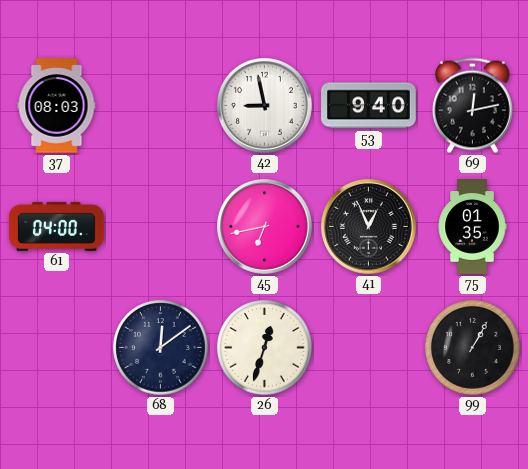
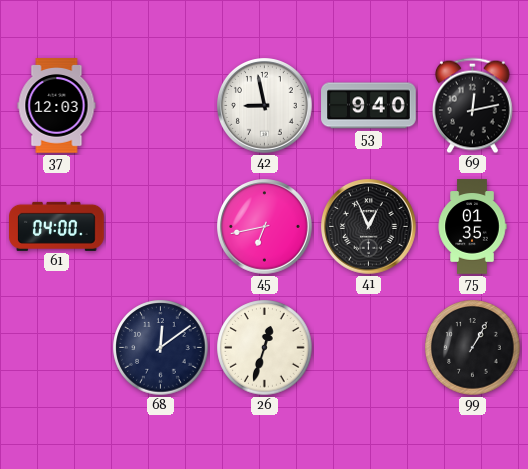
37: 08:03 -> 12:03
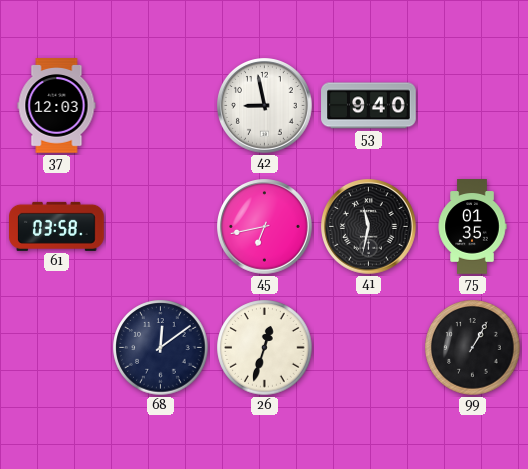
69: 12:13 -> none
61: 04:00 -> 03:58
41: 12:56 -> 11:32
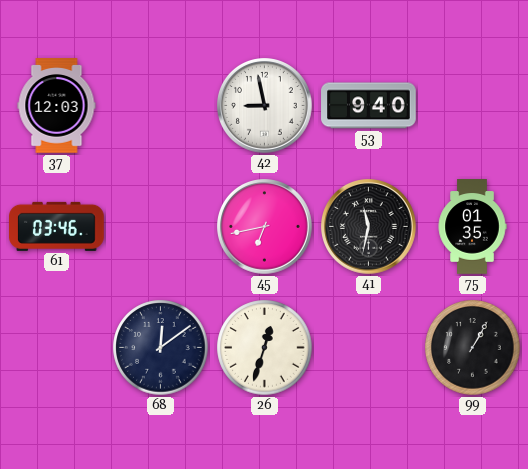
61: 03:58 -> 03:46
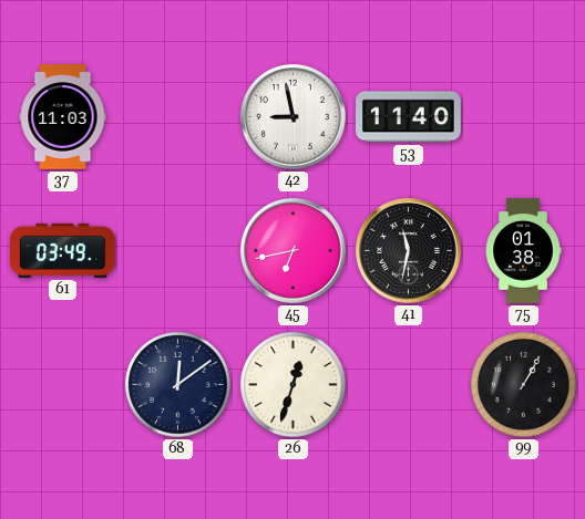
37: 12:03 -> 11:03
53: 9:40 -> 11:40
61: 03:46 -> 03:49
75: 01:35 -> 01:38
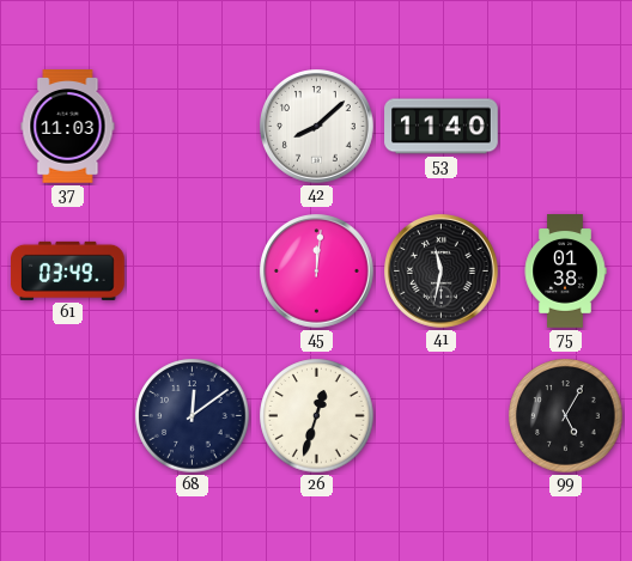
42: 8:58 -> 8:08
45: 6:43 -> 12:01
99: 1:05 -> 5:05
